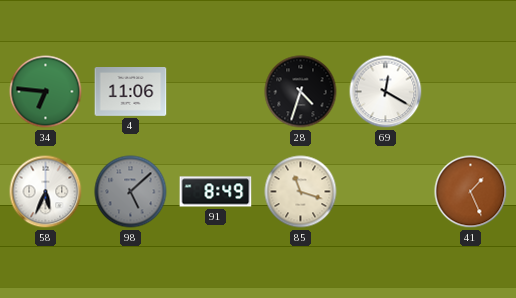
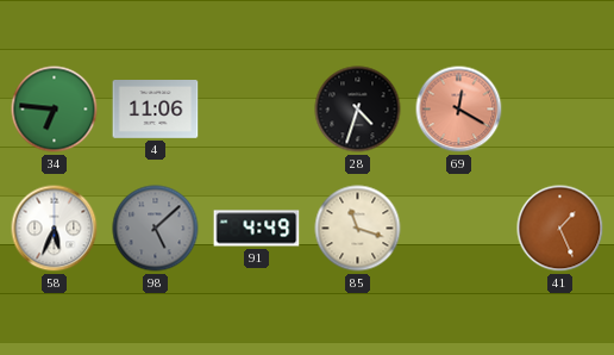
69 dial: white -> salmon
91: 8:49 -> 4:49
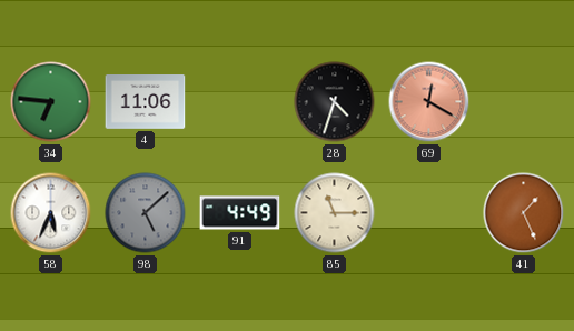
85: 11:18 -> 11:15
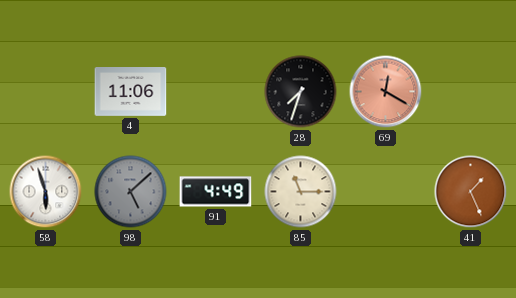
34: 6:46 -> none
28: 4:33 -> 7:33
58: 5:34 -> 5:57
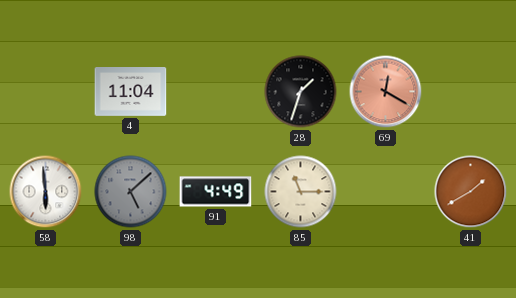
4: 11:06 -> 11:04
28: 7:33 -> 1:33
58: 5:57 -> 5:59
41: 1:26 -> 1:40
